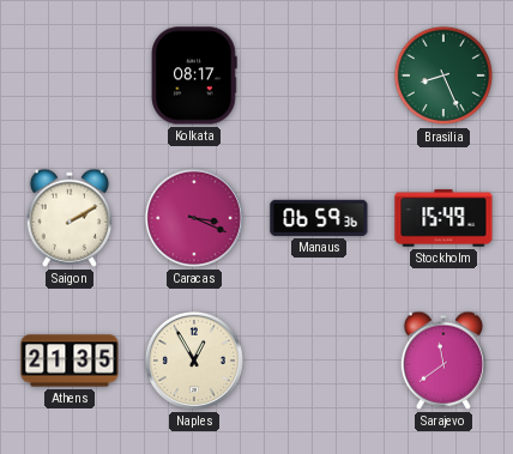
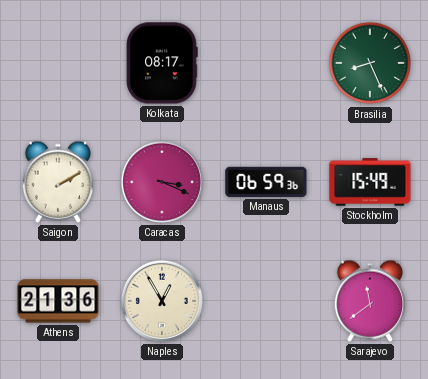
Athens: 21:35 -> 21:36
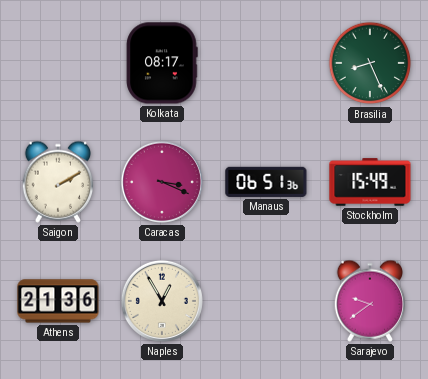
Manaus: 06:59 -> 06:51
Sarajevo: 11:39 -> 9:39
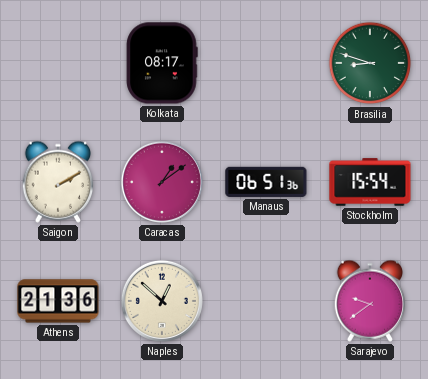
Brasilia: 8:26 -> 8:48
Caracas: 3:19 -> 1:09
Stockholm: 15:49 -> 15:54
Naples: 12:55 -> 12:52
